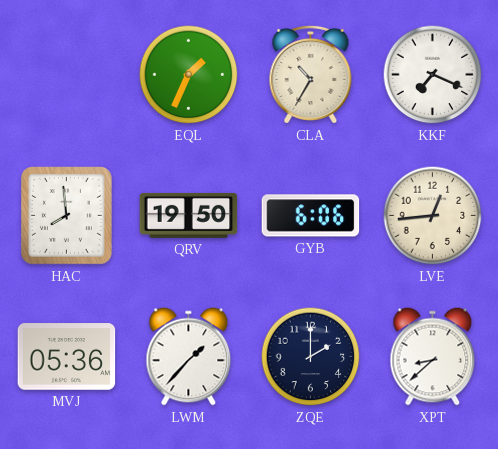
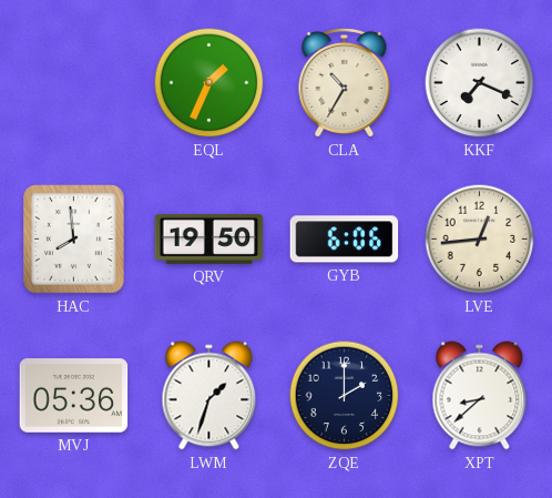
LWM: 1:37 -> 1:33
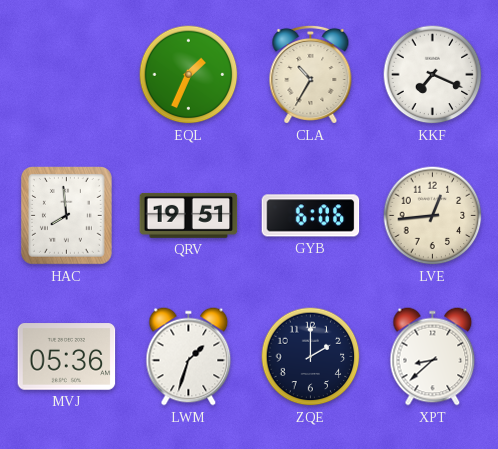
QRV: 19:50 -> 19:51
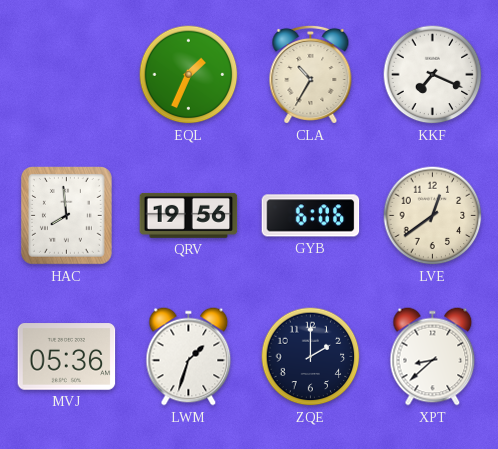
QRV: 19:51 -> 19:56
LVE: 12:44 -> 12:39
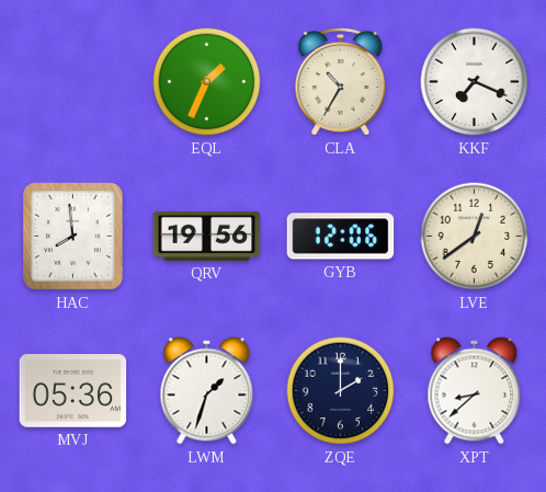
GYB: 6:06 -> 12:06
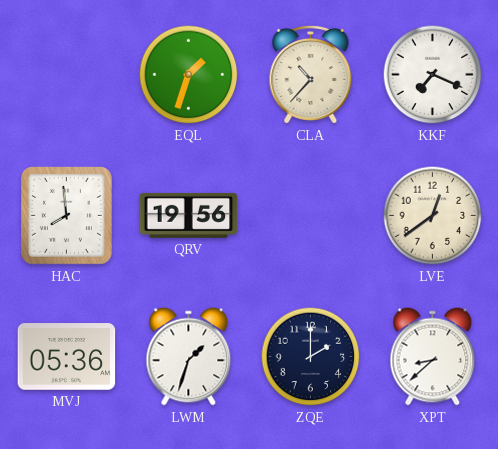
EQL: 1:34 -> 1:33
CLA: 10:35 -> 10:37
GYB: 12:06 -> none
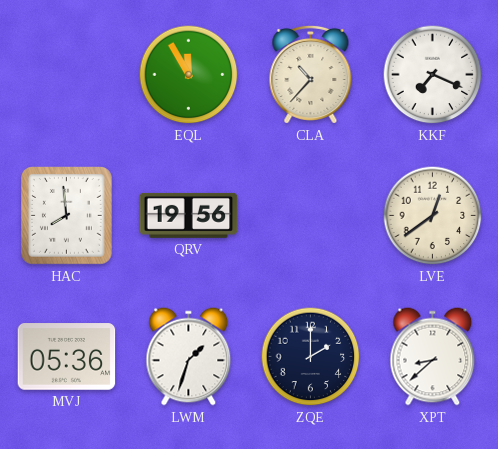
EQL: 1:33 -> 11:55
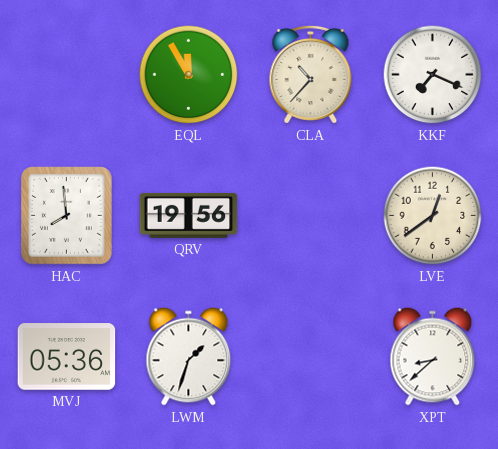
ZQE: 2:00 -> none
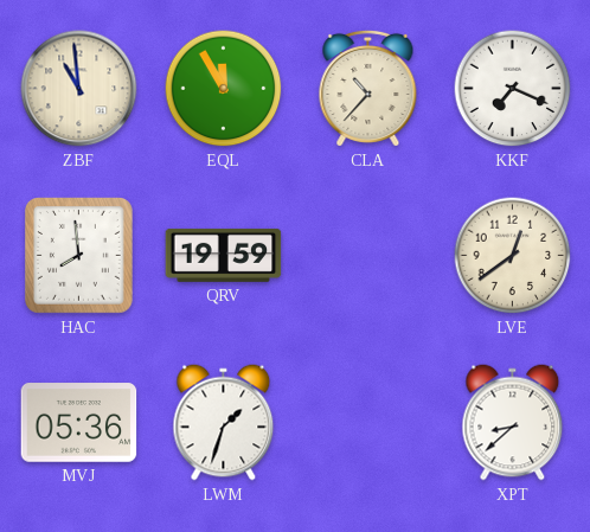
ZBF: none -> 10:59
QRV: 19:56 -> 19:59
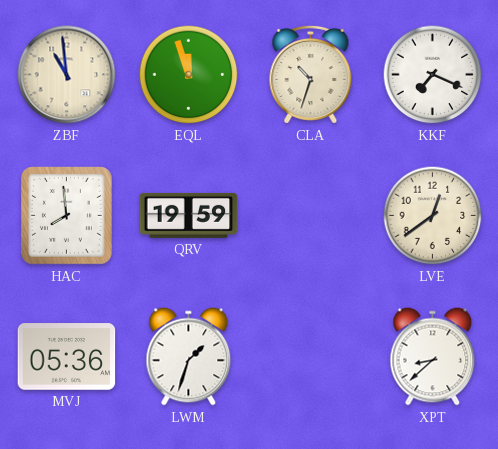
EQL: 11:55 -> 11:57
CLA: 10:37 -> 10:33
